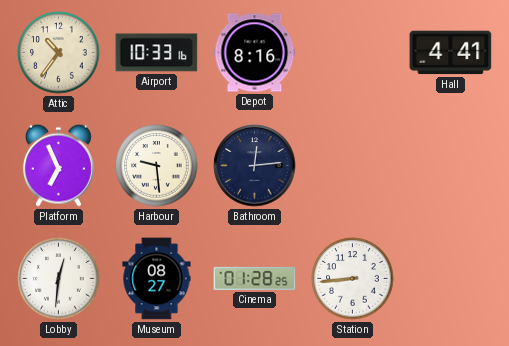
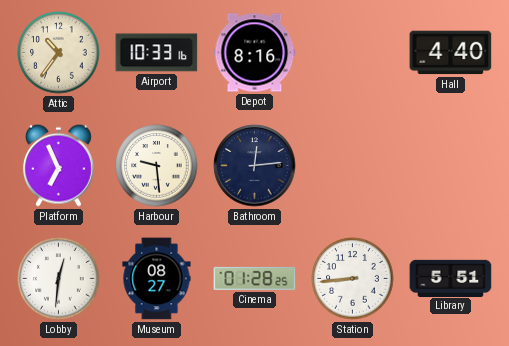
Hall: 4:41 -> 4:40
Library: none -> 5:51
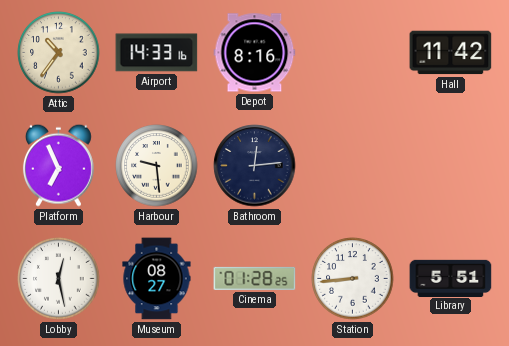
Airport: 10:33 -> 14:33
Hall: 4:40 -> 11:42
Lobby: 12:31 -> 12:28
